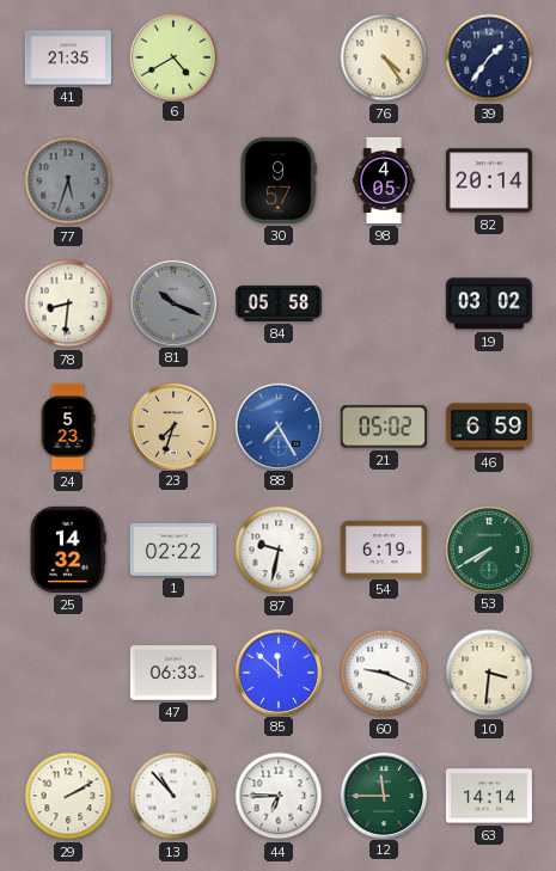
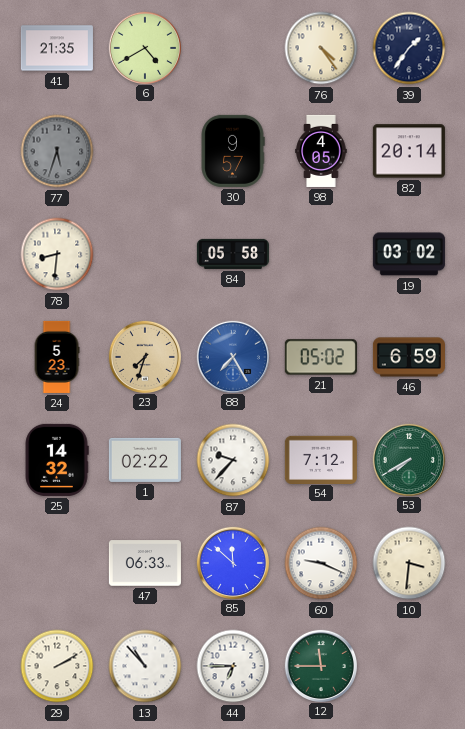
81: 10:19 -> none
87: 9:32 -> 9:37
54: 6:19 -> 7:12
63: 14:14 -> none
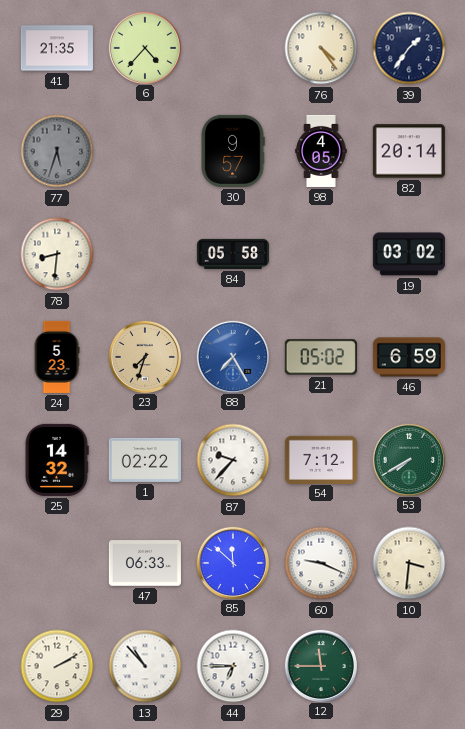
6: 4:40 -> 4:37
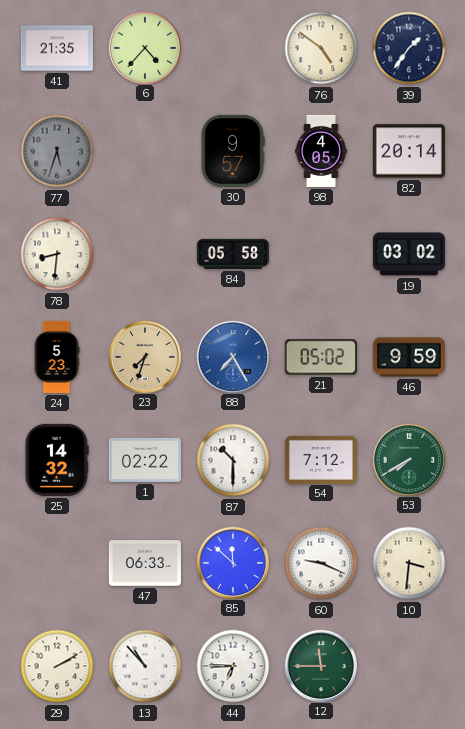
76: 4:24 -> 4:51
46: 6:59 -> 9:59
87: 9:37 -> 10:30
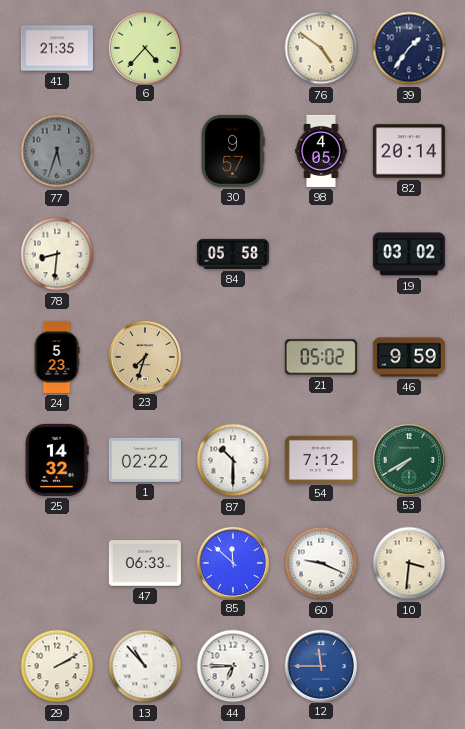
88: 7:25 -> none
12 dial: green -> blue
